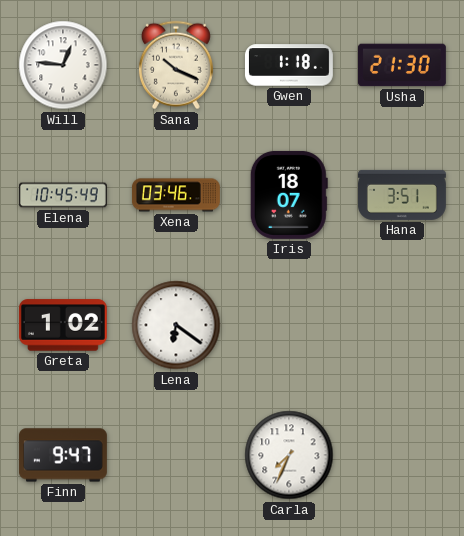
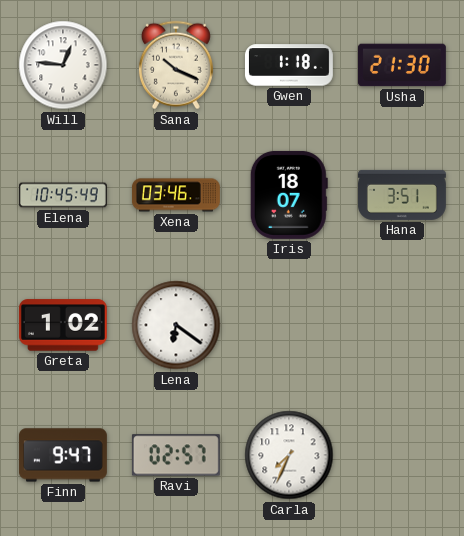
Ravi: none -> 02:57
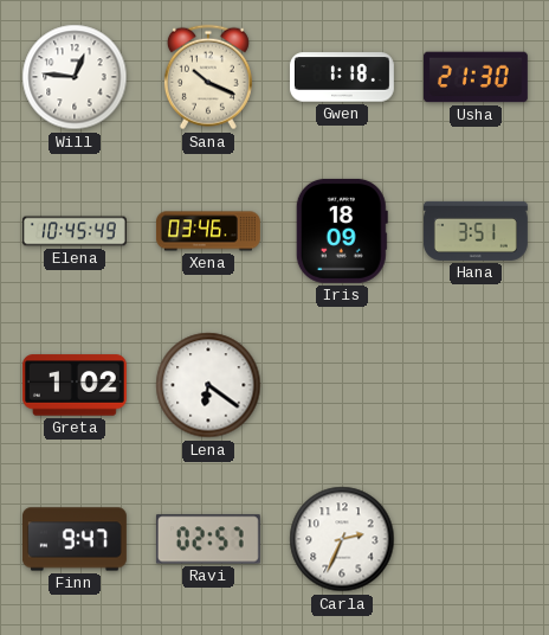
Iris: 18:07 -> 18:09
Carla: 7:34 -> 2:34
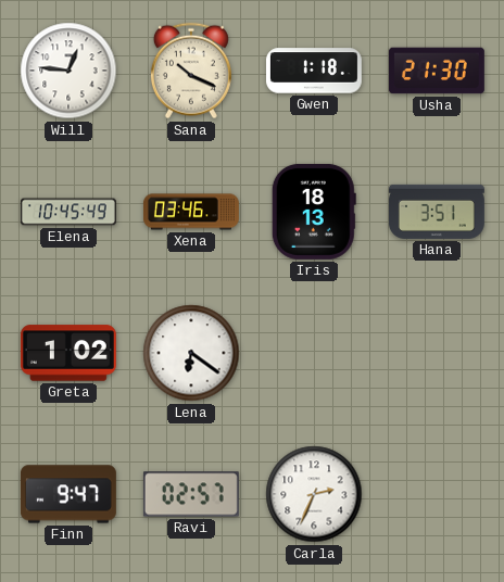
Iris: 18:09 -> 18:13
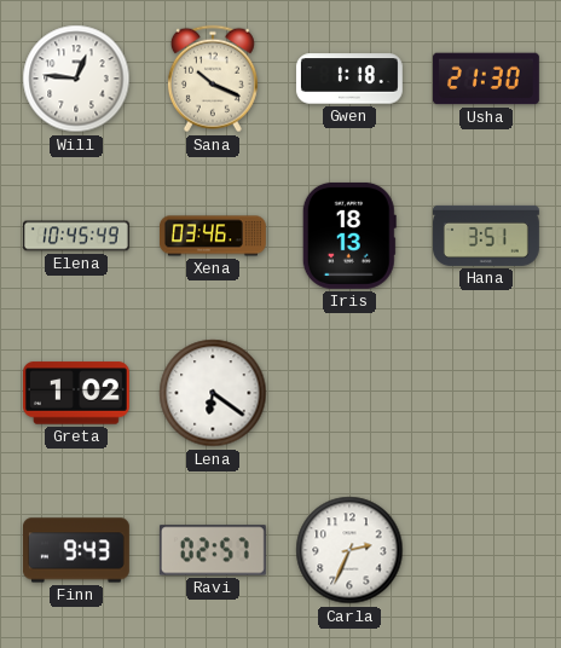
Finn: 9:47 -> 9:43
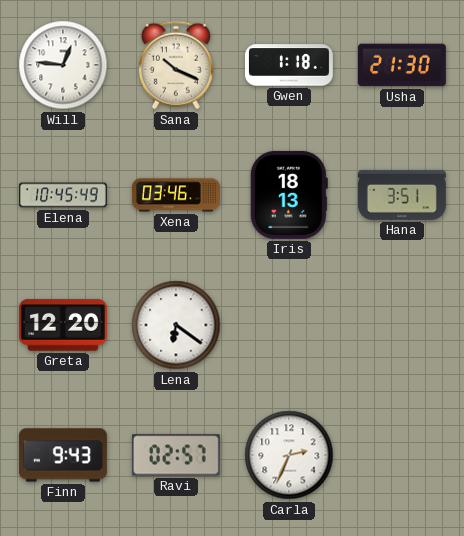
Greta: 1:02 -> 12:20
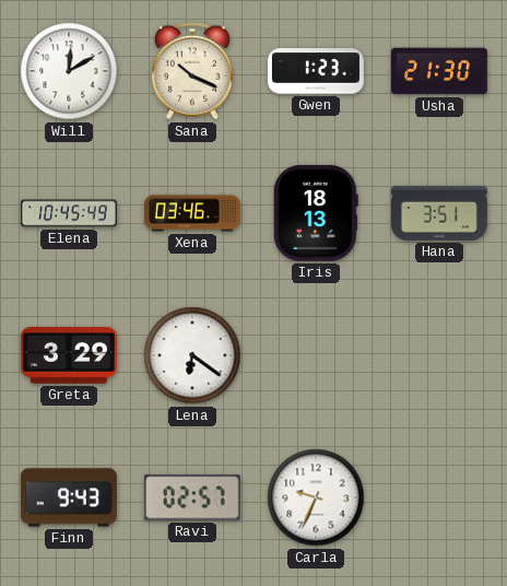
Will: 12:46 -> 12:10
Gwen: 1:18 -> 1:23
Greta: 12:20 -> 3:29
Carla: 2:34 -> 9:34
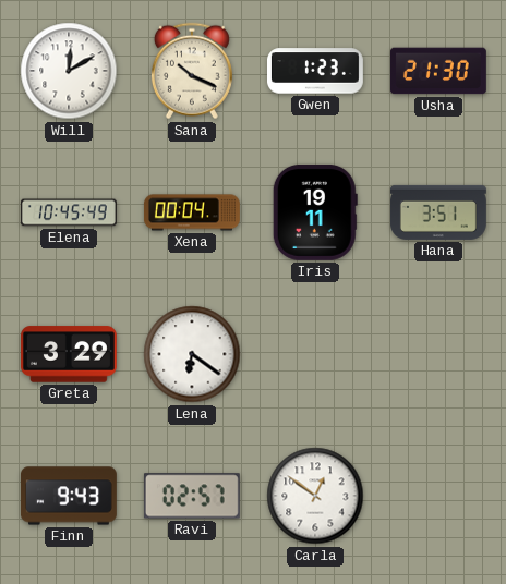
Xena: 03:46 -> 00:04
Iris: 18:13 -> 19:11
Carla: 9:34 -> 12:51
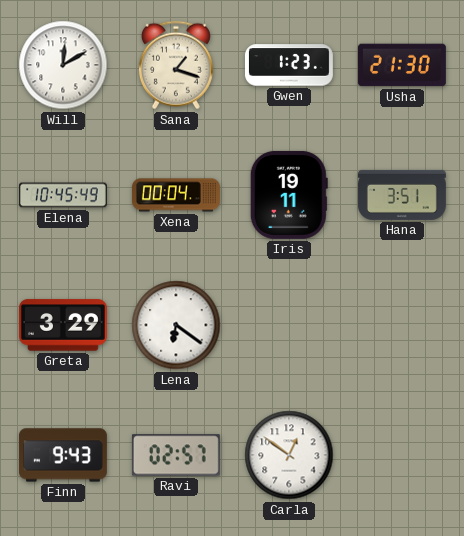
Sana: 10:19 -> 1:18
